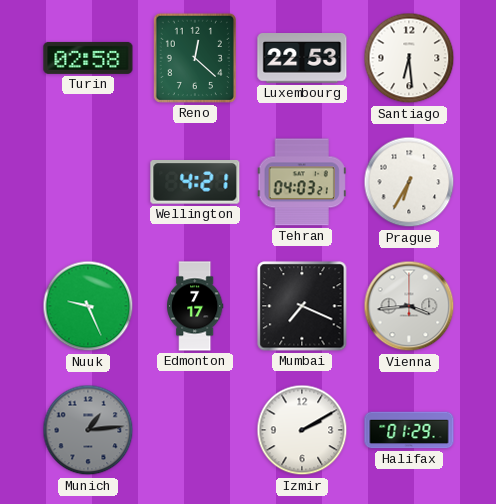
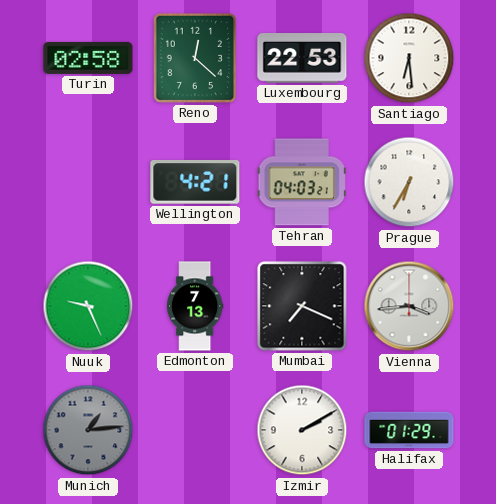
Edmonton: 7:17 -> 7:13
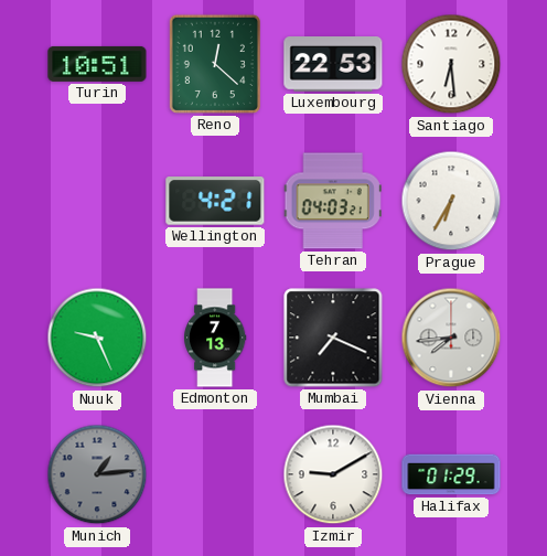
Turin: 02:58 -> 10:51
Vienna: 3:44 -> 7:44
Izmir: 2:10 -> 9:10
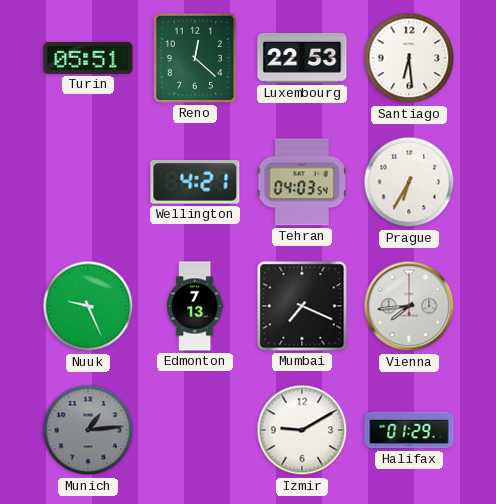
Turin: 10:51 -> 05:51
Tehran: 04:03:21 -> 04:03:54
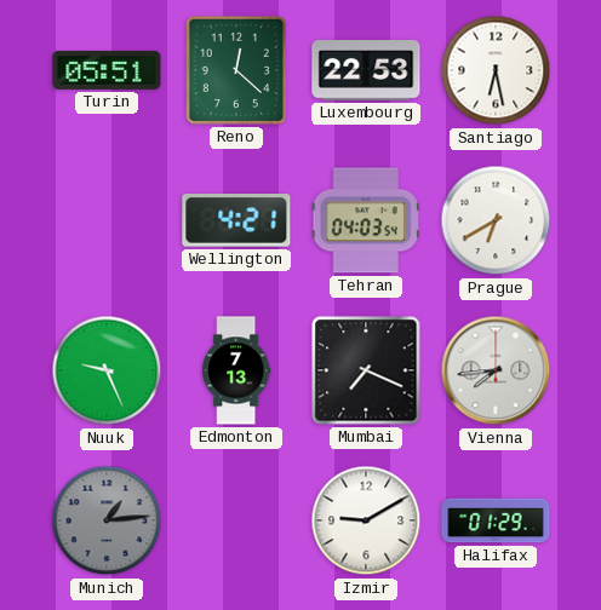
Santiago: 6:29 -> 6:28
Prague: 6:35 -> 6:40
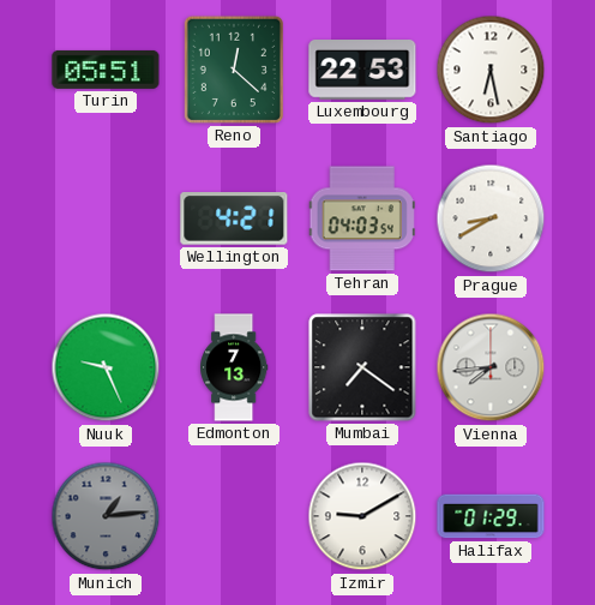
Prague: 6:40 -> 8:40
Mumbai: 7:19 -> 7:21
